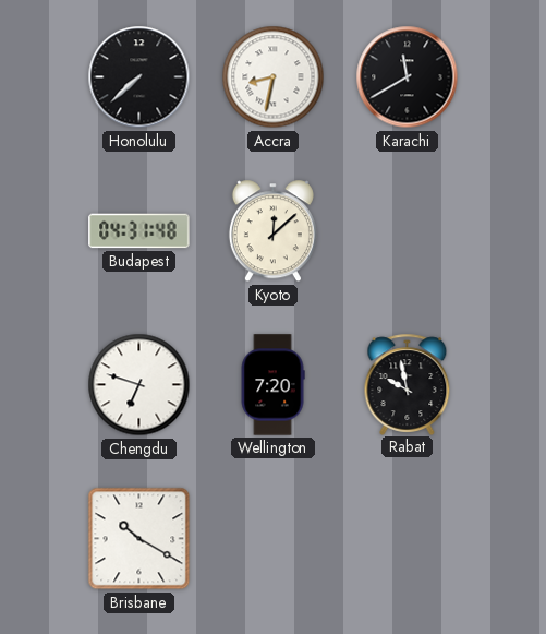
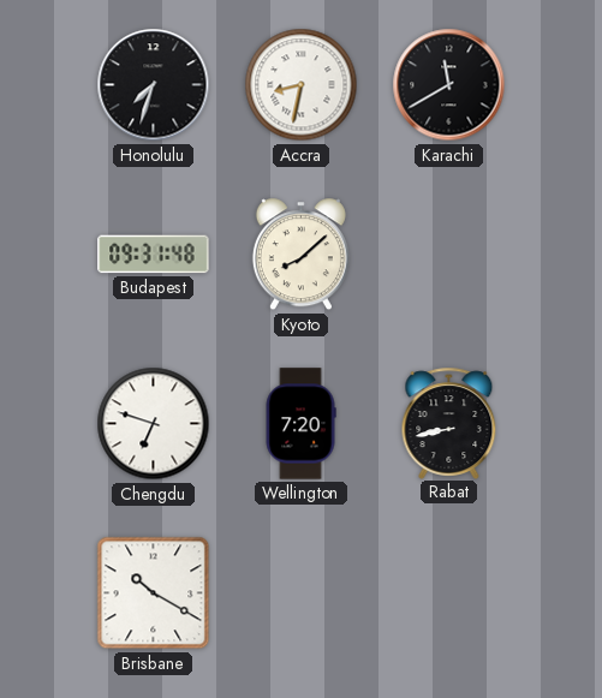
Honolulu: 7:38 -> 7:33
Budapest: 04:31 -> 09:31
Kyoto: 12:08 -> 8:08
Rabat: 9:58 -> 8:43
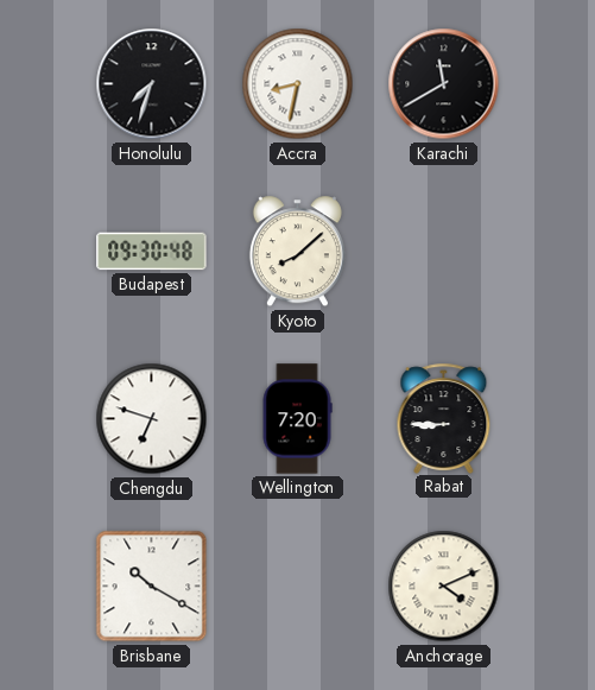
Budapest: 09:31 -> 09:30
Rabat: 8:43 -> 8:45
Anchorage: none -> 4:11
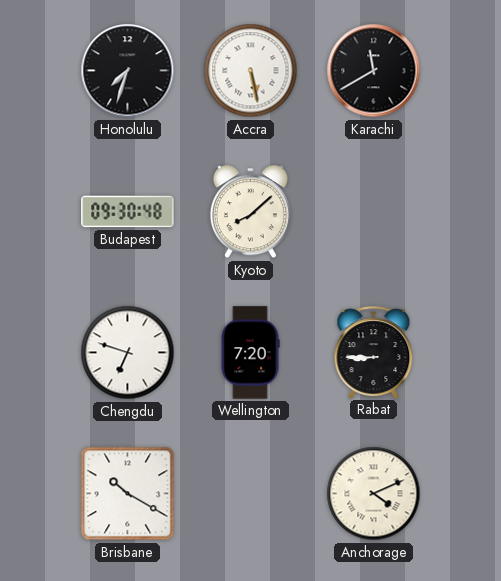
Accra: 8:32 -> 5:28
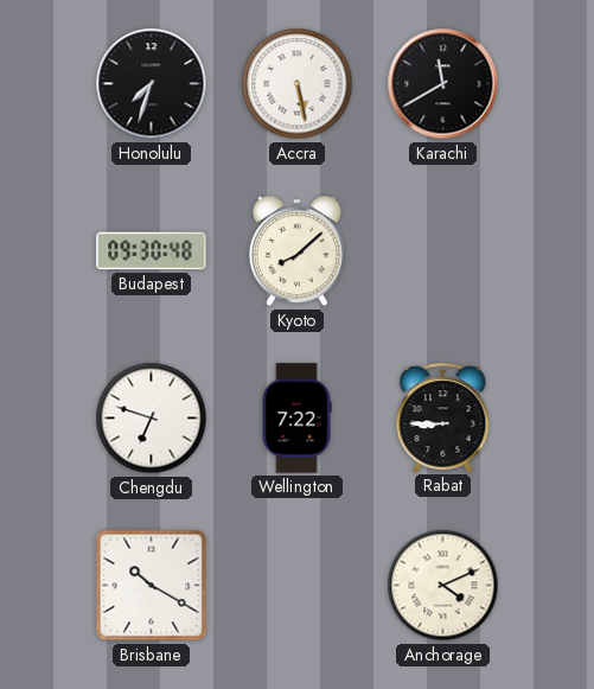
Wellington: 7:20 -> 7:22
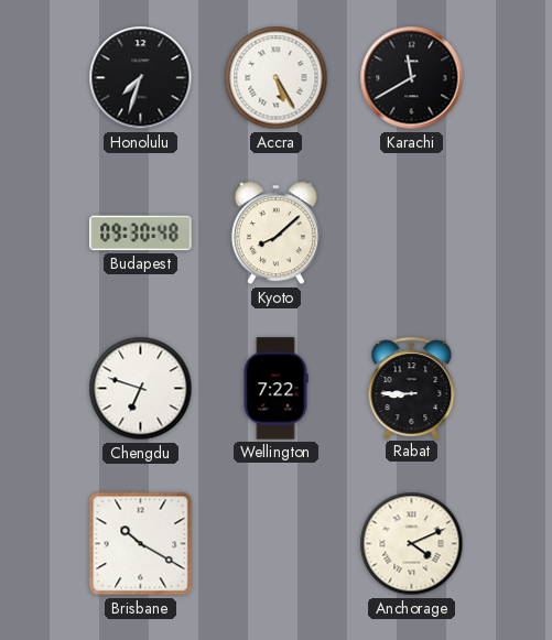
Accra: 5:28 -> 5:25
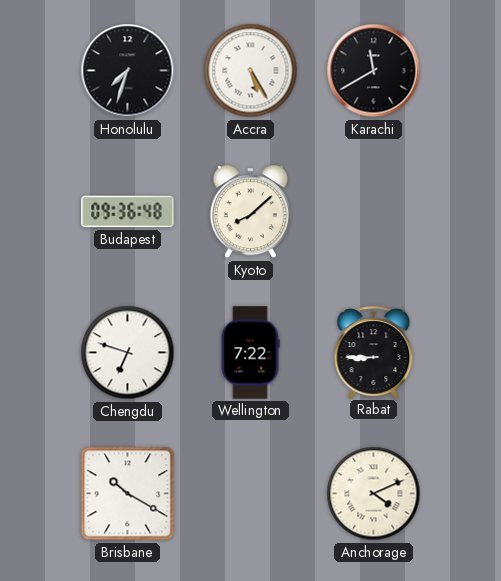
Budapest: 09:30 -> 09:36
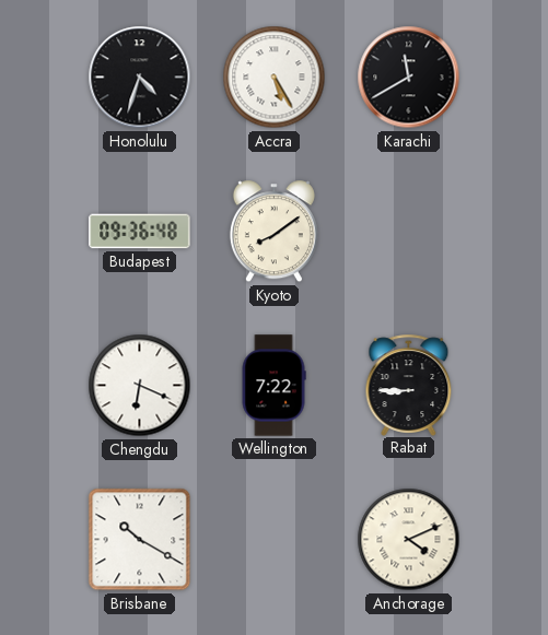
Honolulu: 7:33 -> 4:33
Kyoto: 8:08 -> 8:09
Chengdu: 6:48 -> 6:19
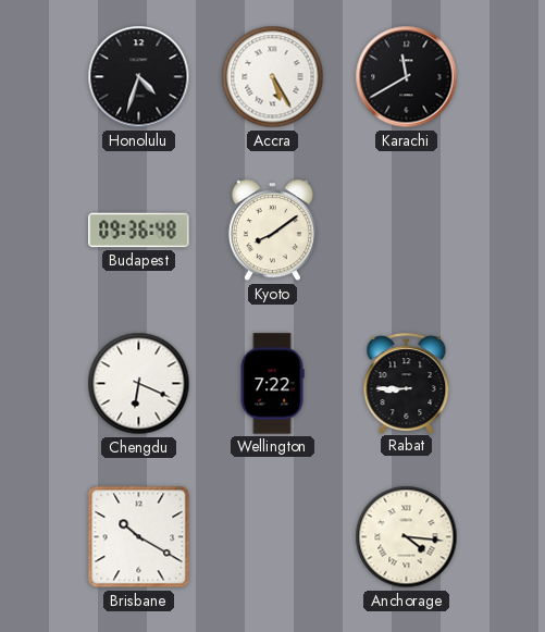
Anchorage: 4:11 -> 4:16
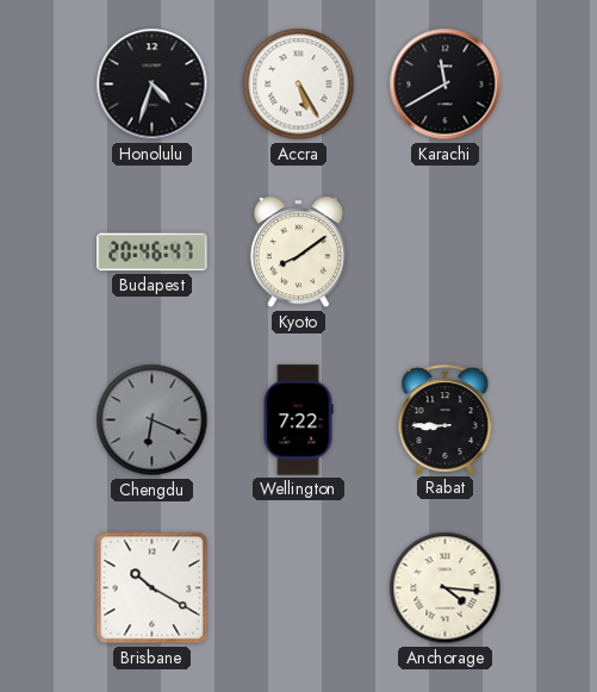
Budapest: 09:36 -> 20:46
Chengdu dial: white -> grey
